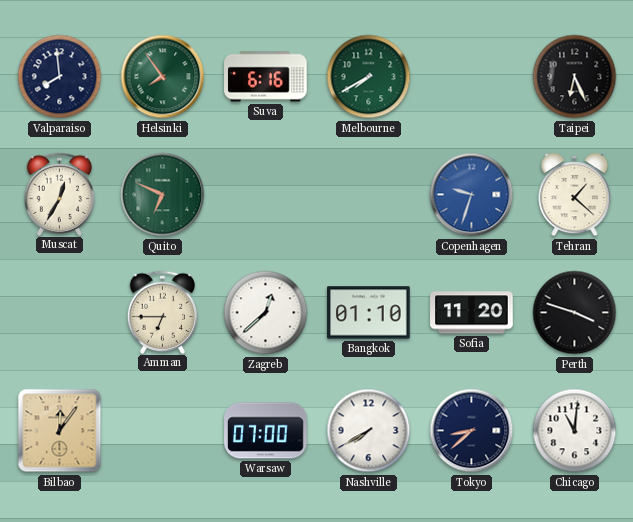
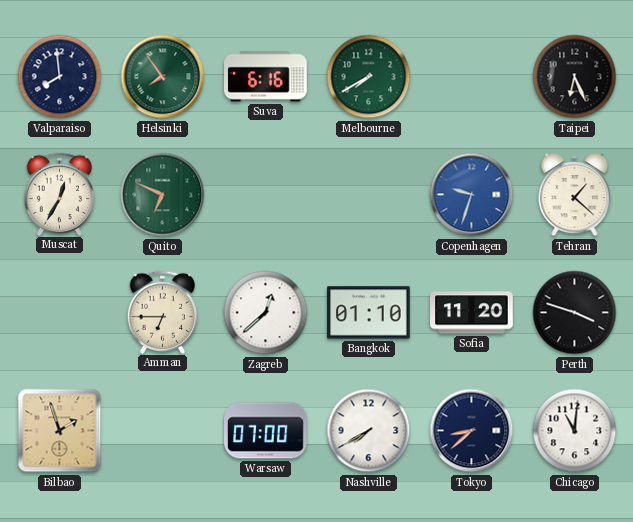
Bilbao: 12:06 -> 1:57
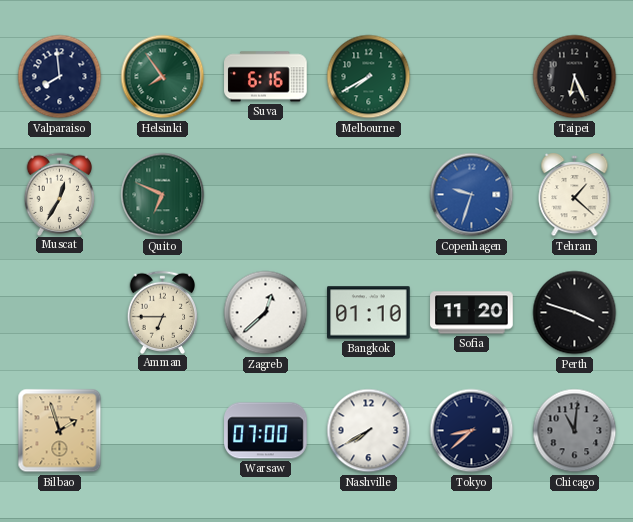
Chicago dial: white -> grey
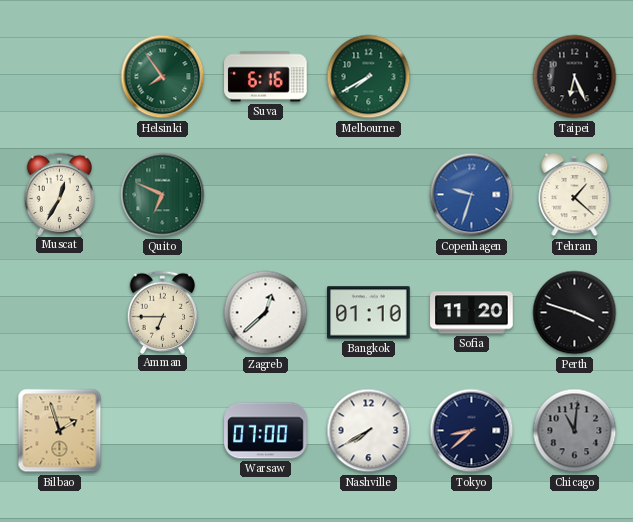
Valparaiso: 7:59 -> none
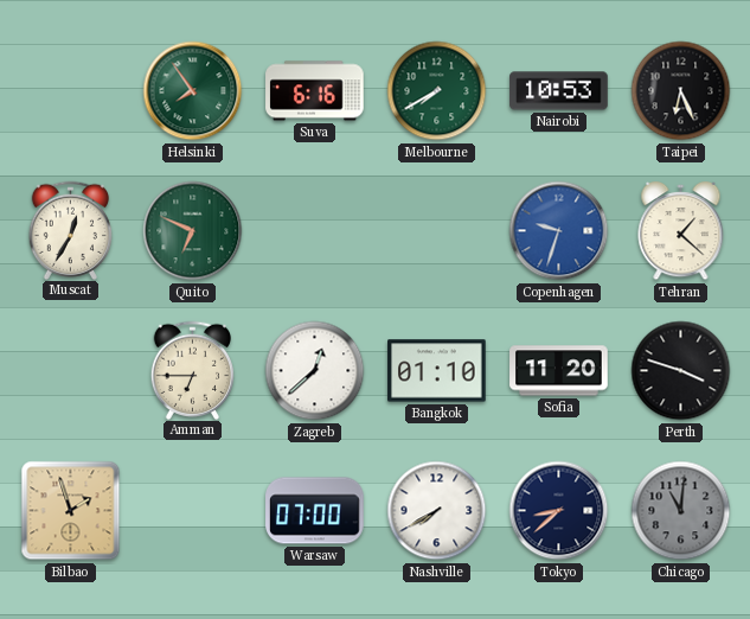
Nairobi: none -> 10:53
